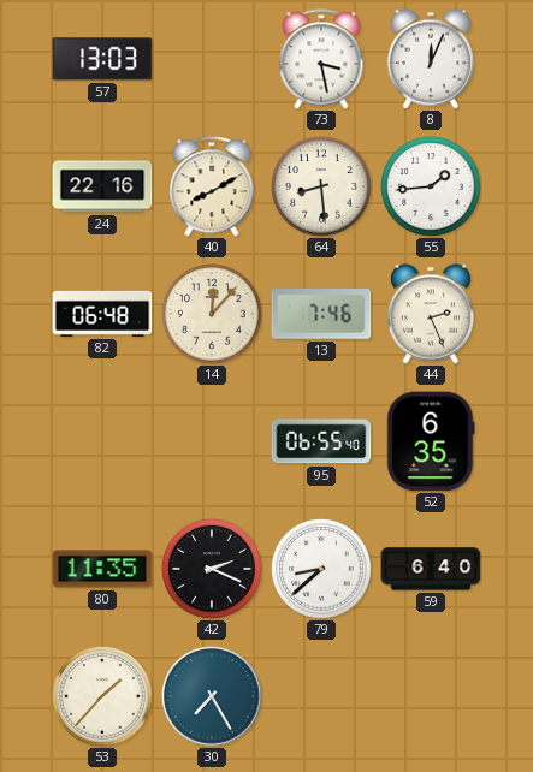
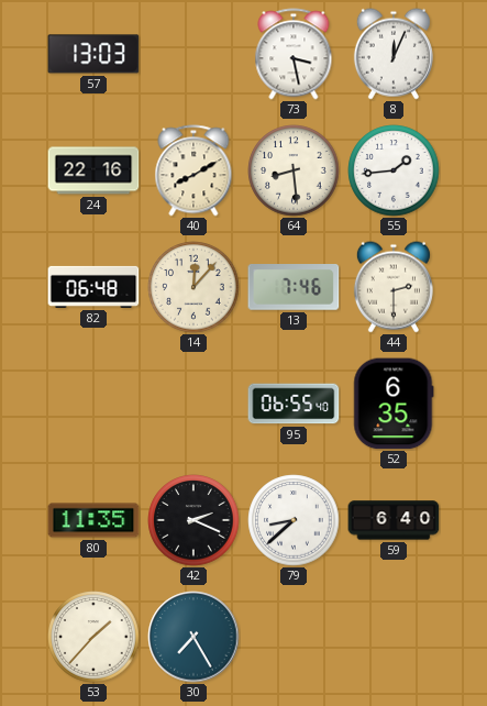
44: 2:26 -> 2:30
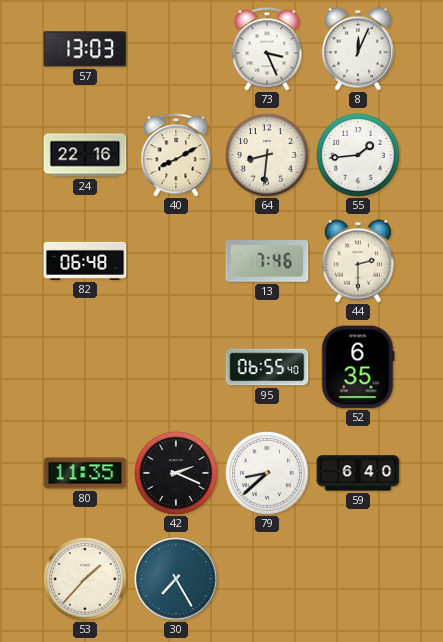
73: 3:28 -> 3:26
64: 8:29 -> 8:31
14: 12:07 -> none
